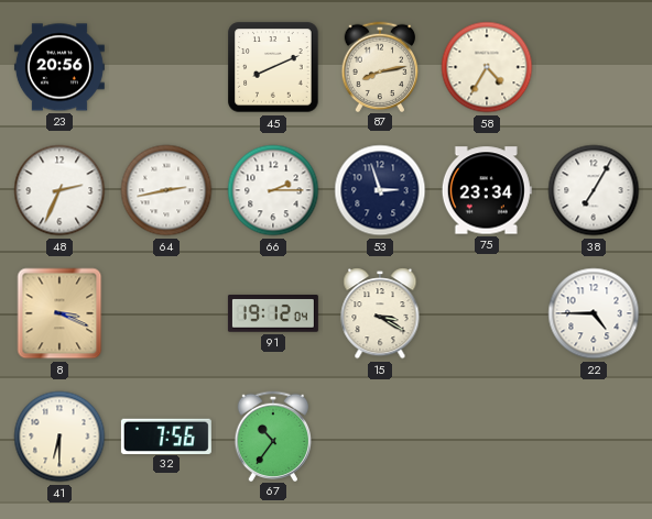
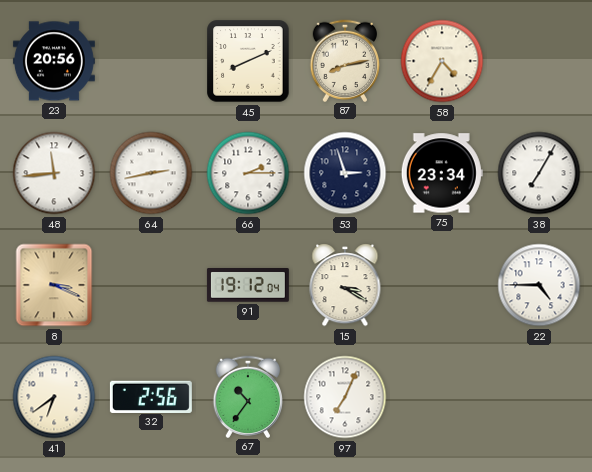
48: 2:34 -> 11:44
41: 6:30 -> 6:39
32: 7:56 -> 2:56
97: none -> 7:04
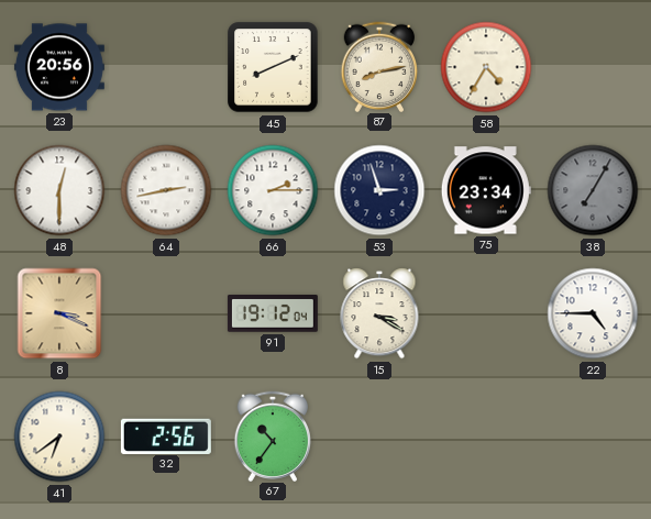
48: 11:44 -> 12:30
38 dial: white -> grey
97: 7:04 -> none
